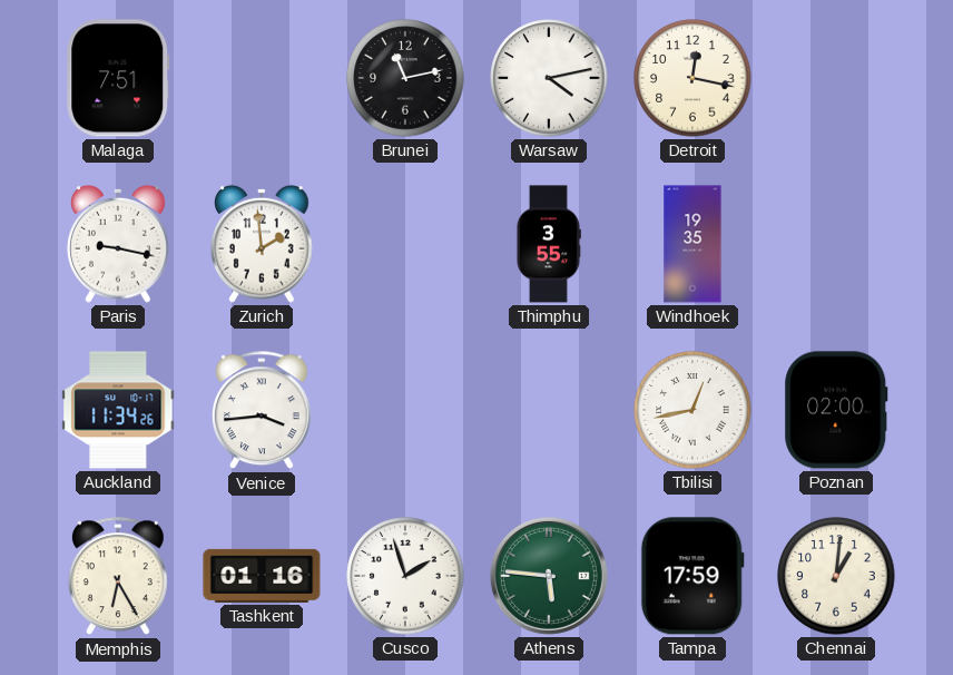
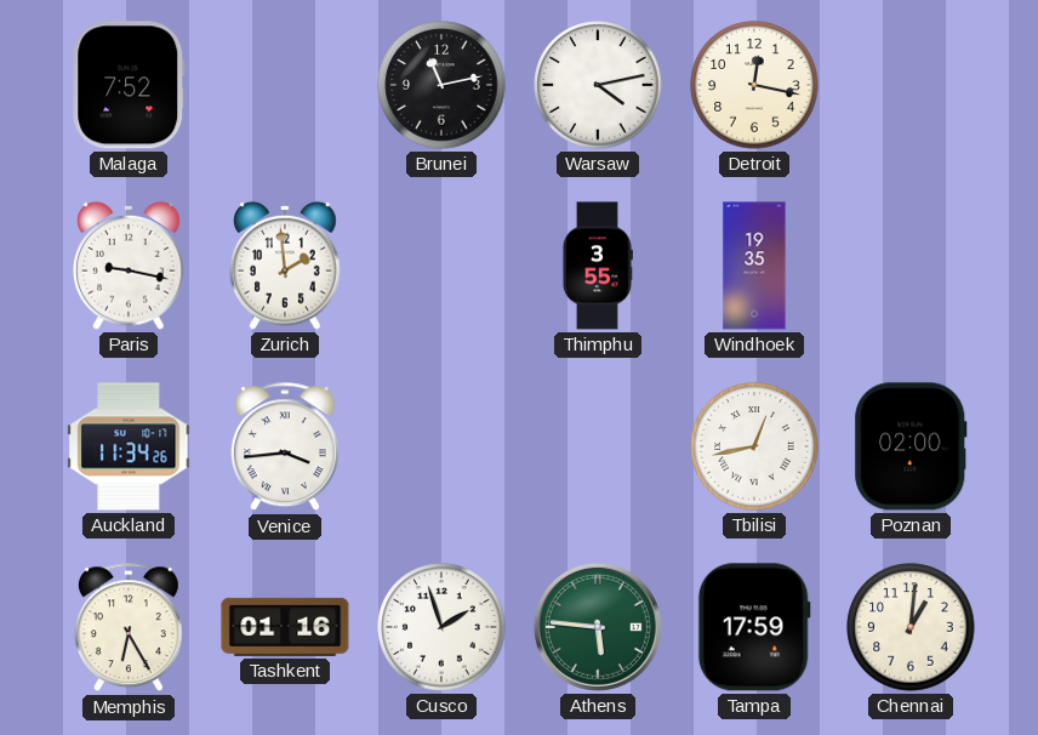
Malaga: 7:51 -> 7:52
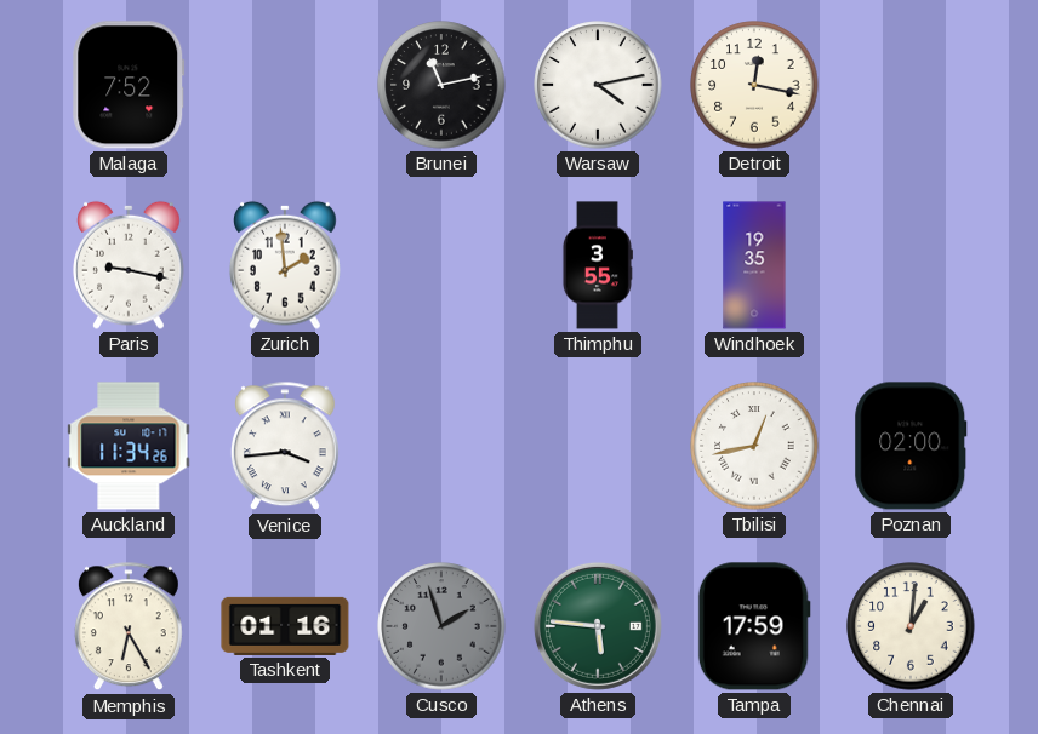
Cusco dial: white -> grey
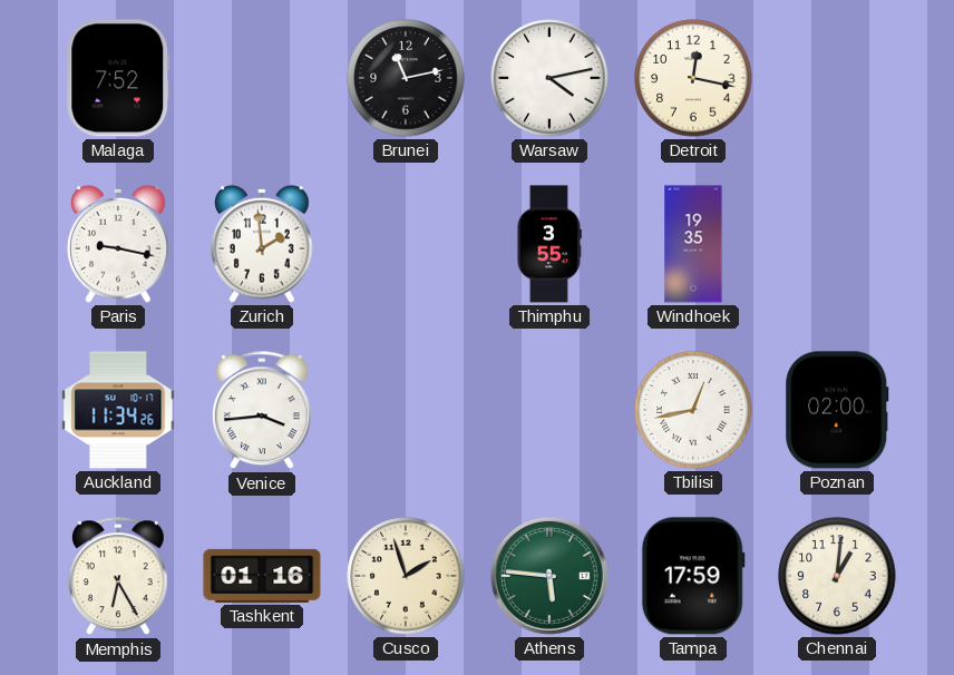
Cusco dial: grey -> cream
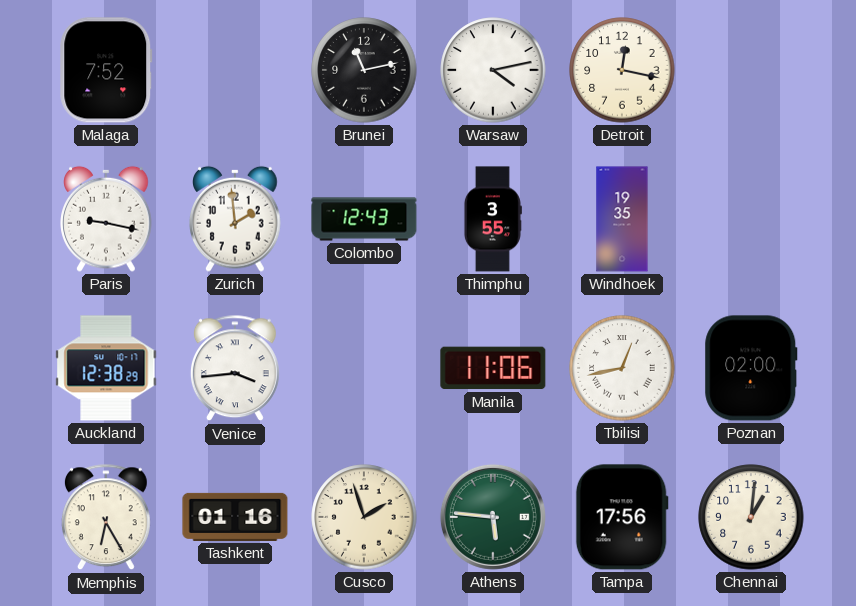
Colombo: none -> 12:43
Auckland: 11:34 -> 12:38
Manila: none -> 11:06
Tampa: 17:59 -> 17:56
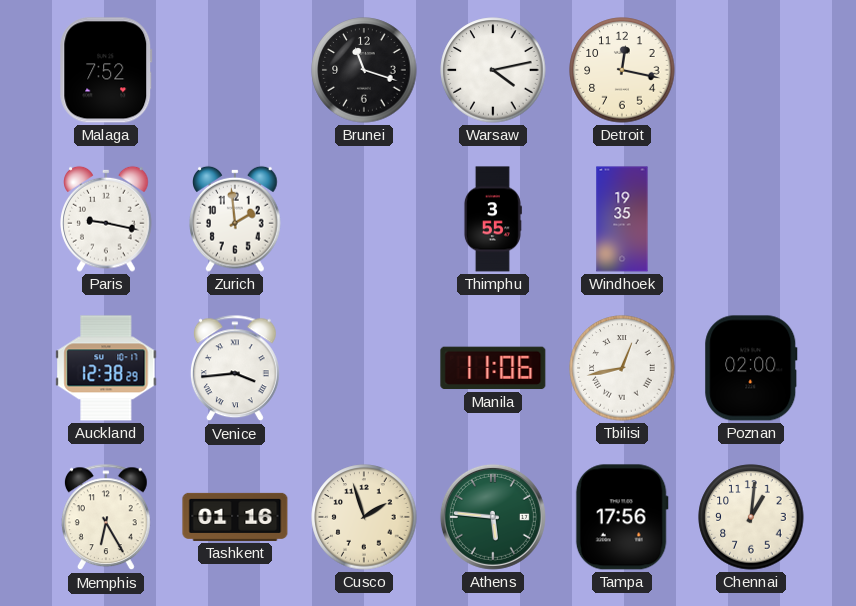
Brunei: 11:13 -> 11:18
Colombo: 12:43 -> none
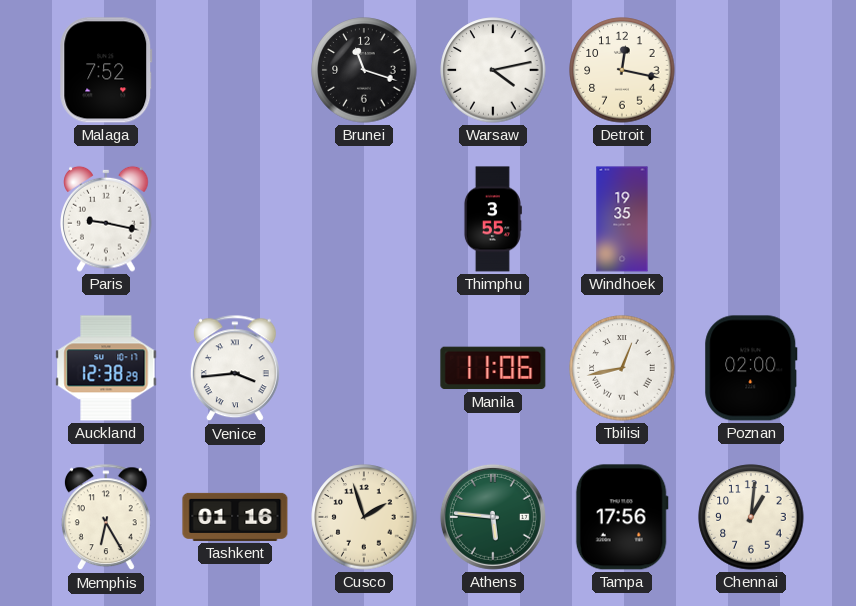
Zurich: 1:59 -> none
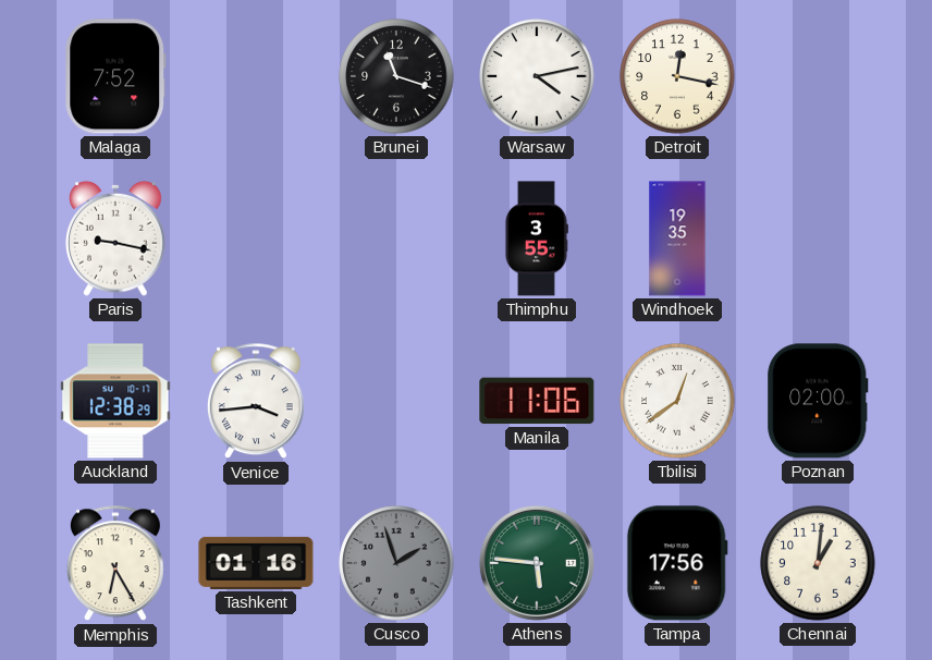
Tbilisi: 12:43 -> 12:39
Cusco dial: cream -> grey
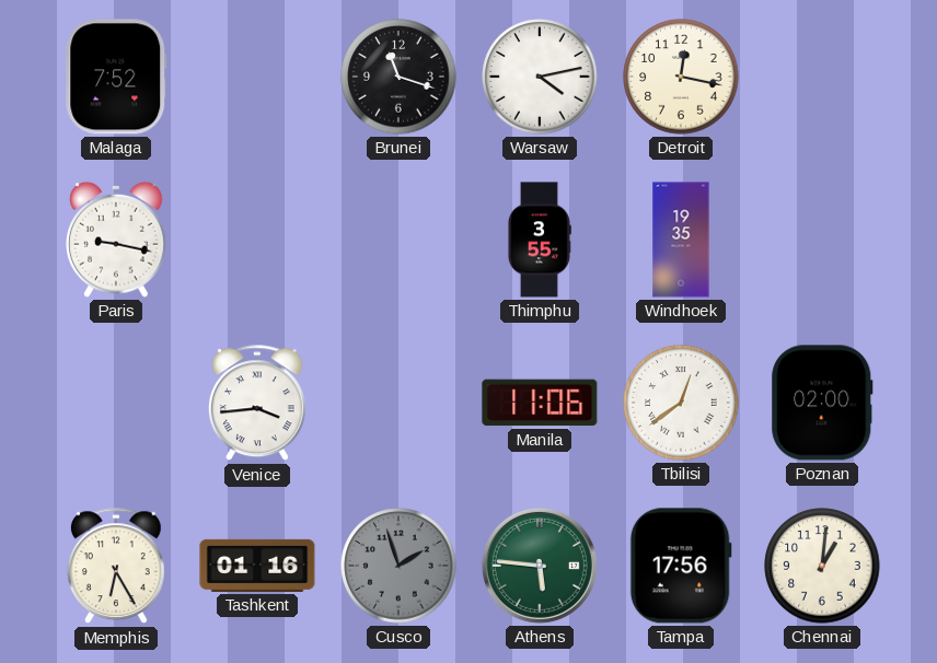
Auckland: 12:38 -> none
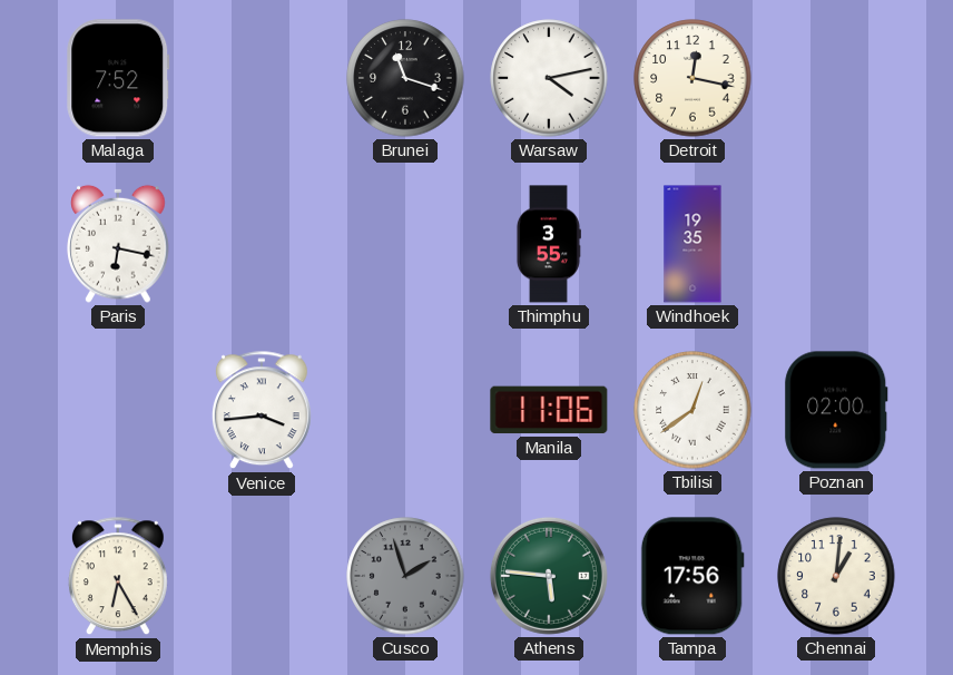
Paris: 9:17 -> 6:17
Tashkent: 01:16 -> none
